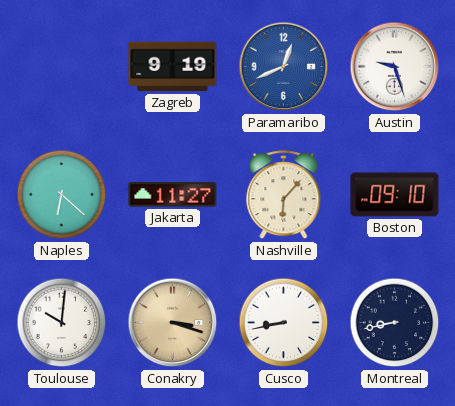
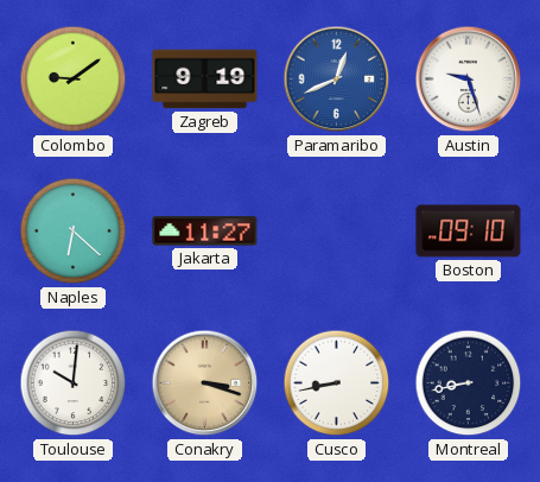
Colombo: none -> 9:09
Nashville: 6:07 -> none
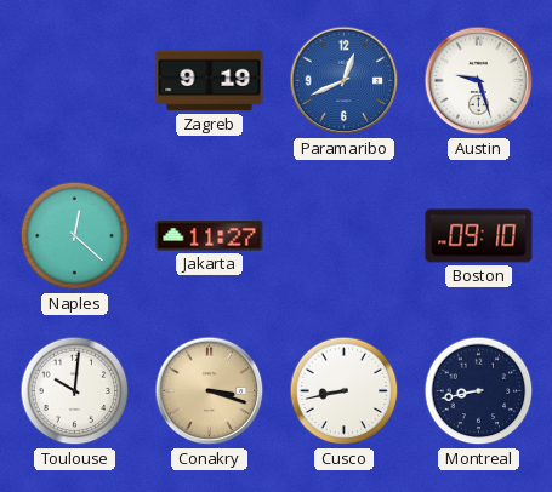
Colombo: 9:09 -> none
Naples: 6:22 -> 12:22
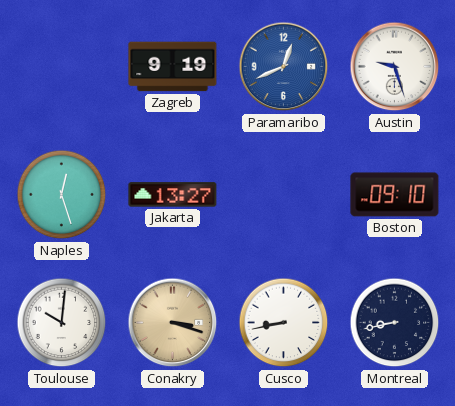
Naples: 12:22 -> 12:27
Jakarta: 11:27 -> 13:27
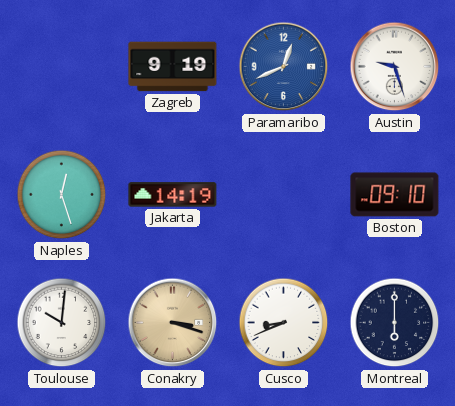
Jakarta: 13:27 -> 14:19
Cusco: 8:43 -> 8:41
Montreal: 8:43 -> 6:00
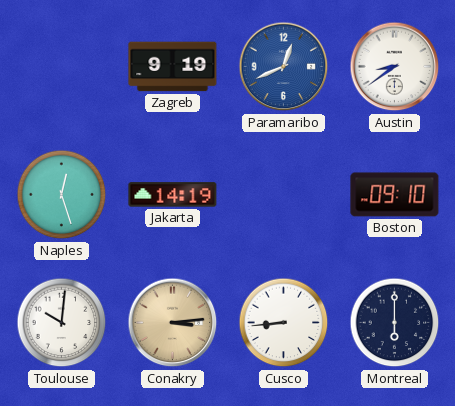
Austin: 9:27 -> 8:39
Conakry: 3:18 -> 3:14
Cusco: 8:41 -> 8:44
